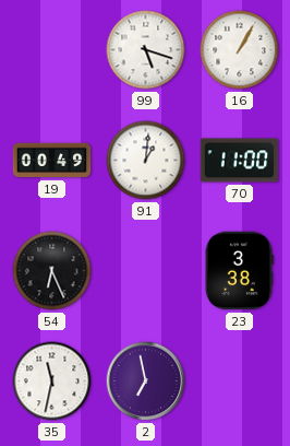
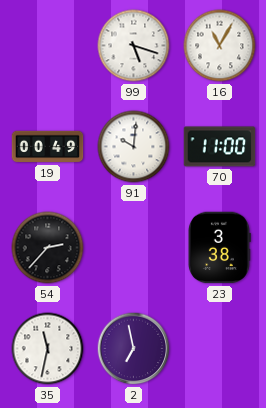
16: 1:05 -> 11:05
91: 1:01 -> 10:01
54: 6:26 -> 2:37
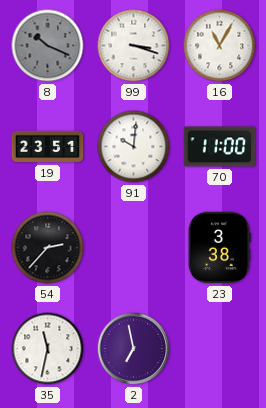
8: none -> 10:19
99: 5:18 -> 3:18
19: 00:49 -> 23:51
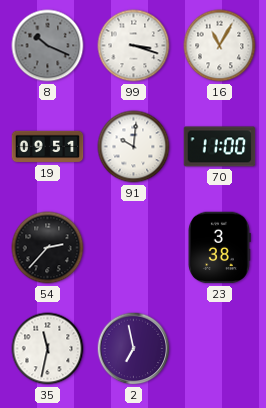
19: 23:51 -> 09:51
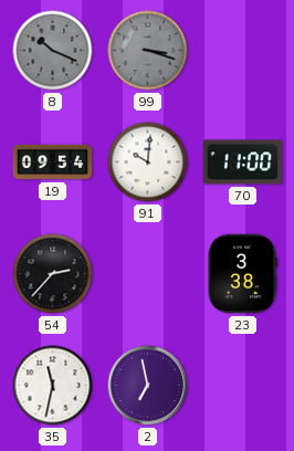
99 dial: white -> grey
16: 11:05 -> none
19: 09:51 -> 09:54
